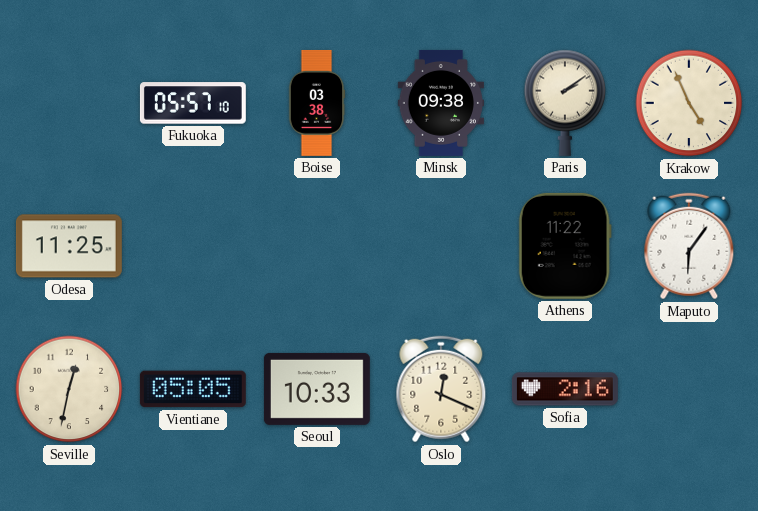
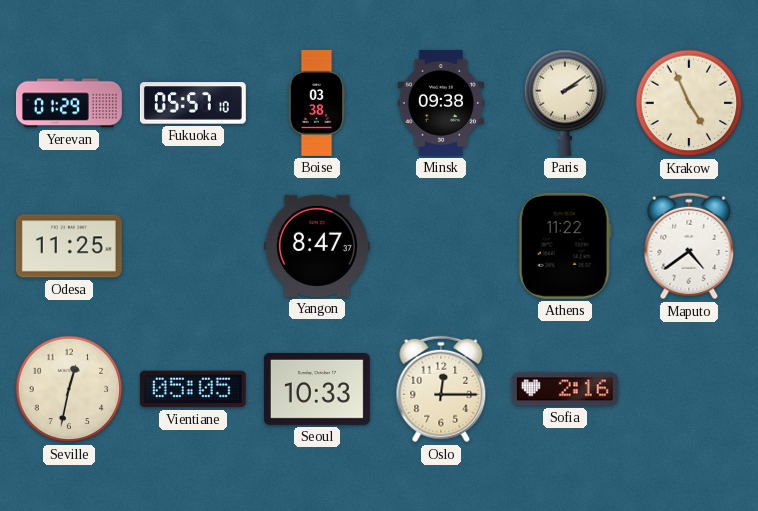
Yerevan: none -> 01:29
Yangon: none -> 8:47
Maputo: 6:06 -> 4:39
Oslo: 12:19 -> 12:15
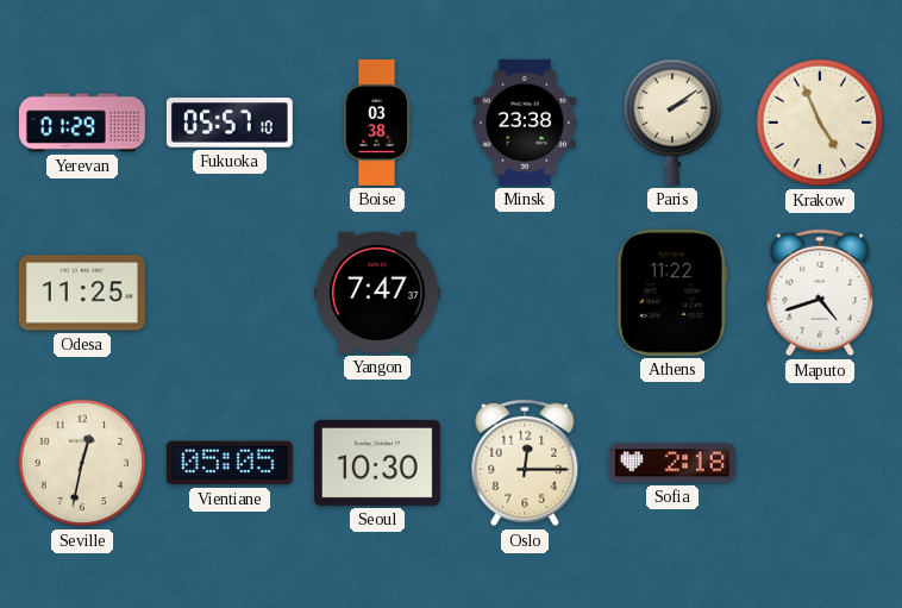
Minsk: 09:38 -> 23:38
Yangon: 8:47 -> 7:47
Maputo: 4:39 -> 4:42
Seoul: 10:33 -> 10:30
Sofia: 2:16 -> 2:18
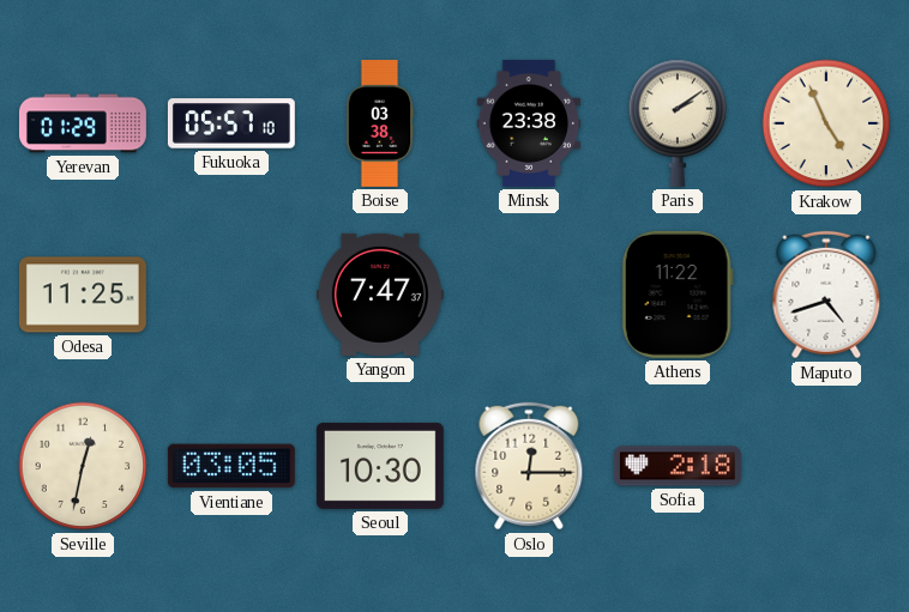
Vientiane: 05:05 -> 03:05
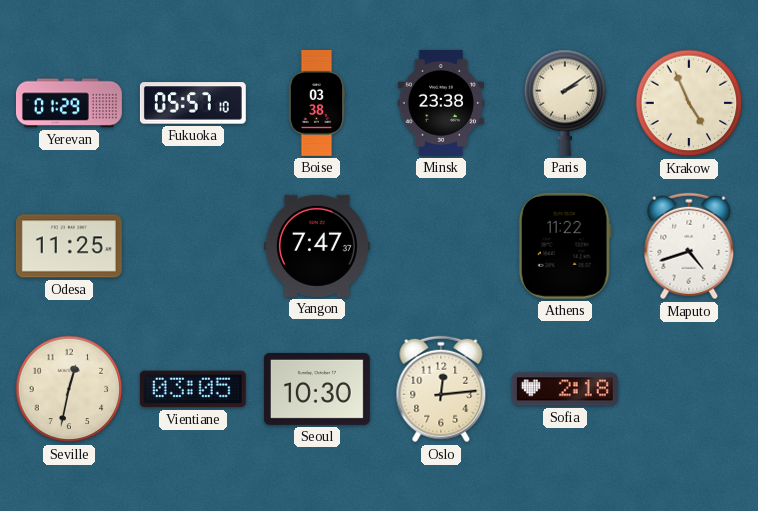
Oslo: 12:15 -> 12:14
